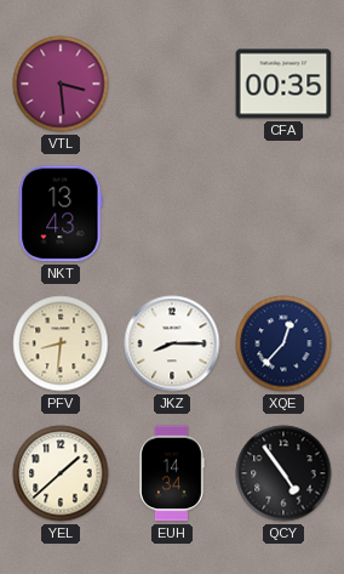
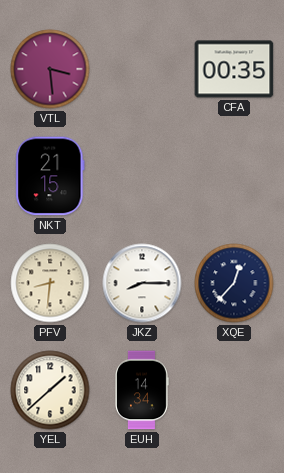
NKT: 13:43 -> 21:15
QCY: 4:54 -> none
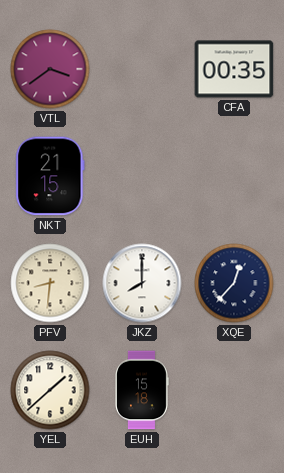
VTL: 3:29 -> 3:39
JKZ: 8:15 -> 8:00
EUH: 14:34 -> 15:18
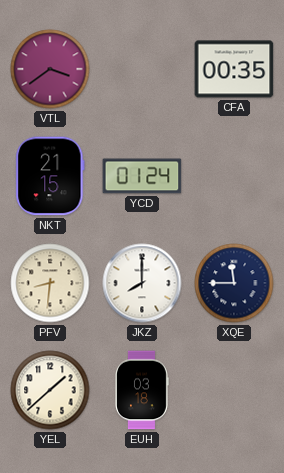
YCD: none -> 01:24
XQE: 12:37 -> 11:45
EUH: 15:18 -> 03:18
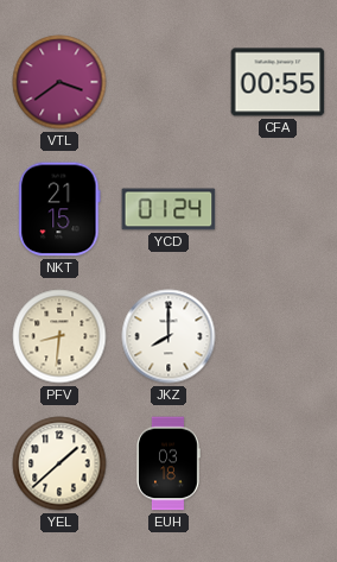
CFA: 00:35 -> 00:55
XQE: 11:45 -> none
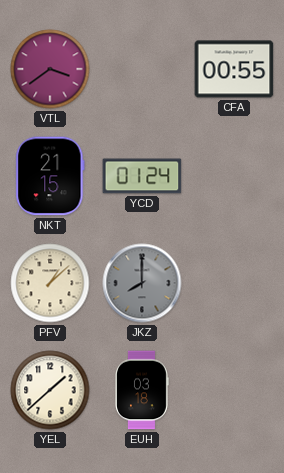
PFV: 8:31 -> 1:08
JKZ dial: white -> grey
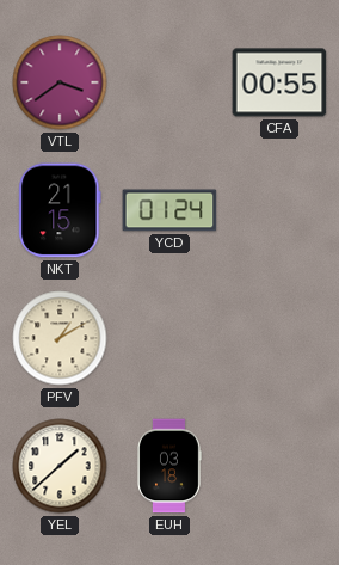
PFV: 1:08 -> 1:10
JKZ: 8:00 -> none
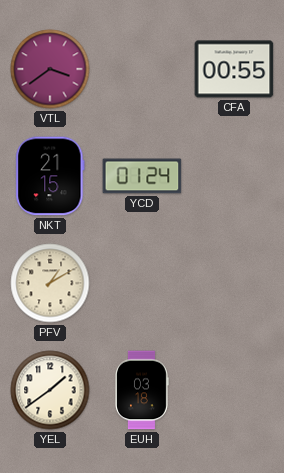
YEL: 1:38 -> 1:39
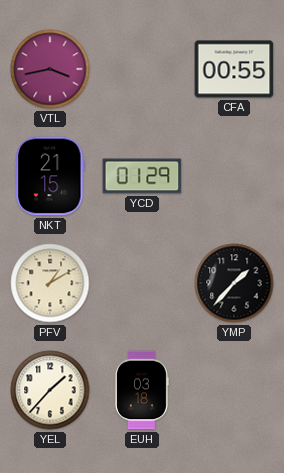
VTL: 3:39 -> 3:43
YCD: 01:24 -> 01:29
YMP: none -> 1:37
YEL: 1:39 -> 1:37
